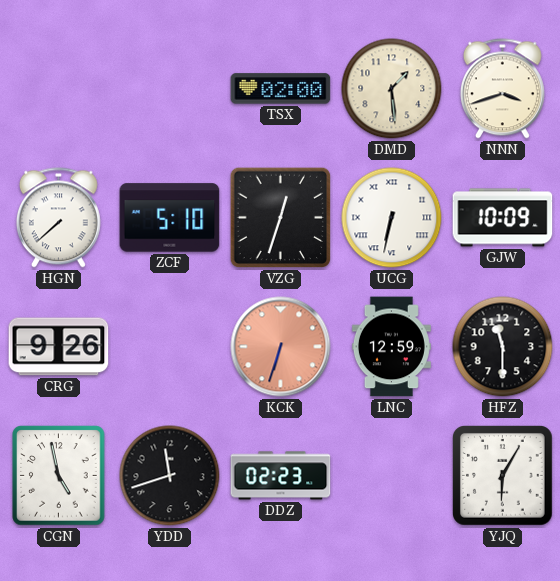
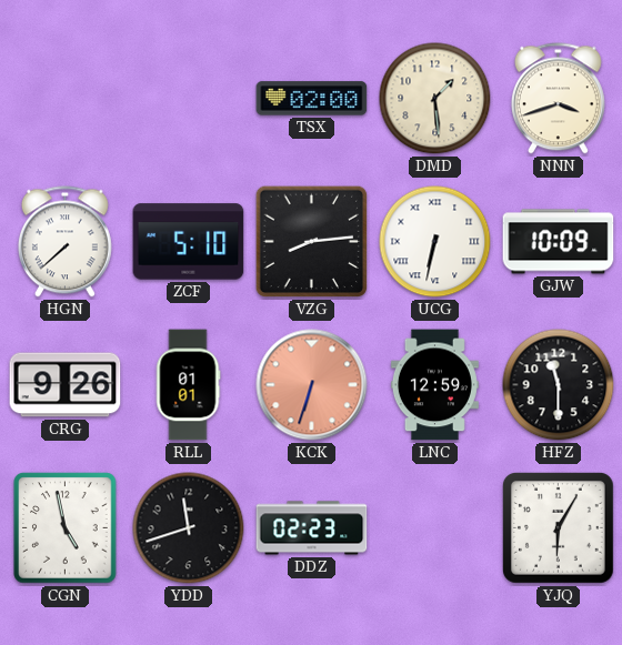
VZG: 12:33 -> 8:14
RLL: none -> 01:01
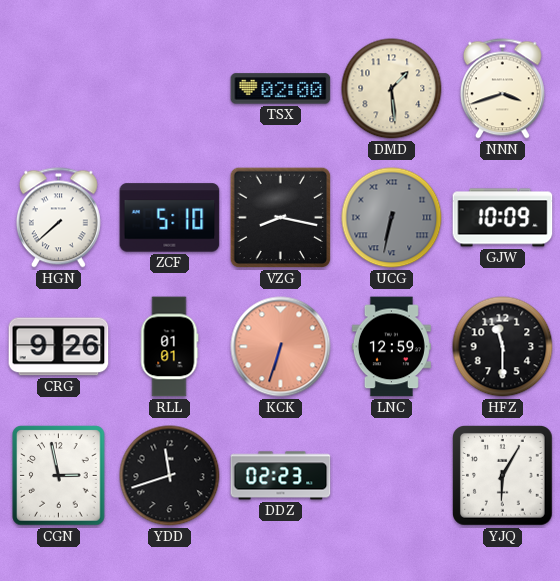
VZG: 8:14 -> 8:17
UCG dial: white -> grey
CGN: 4:58 -> 2:58
